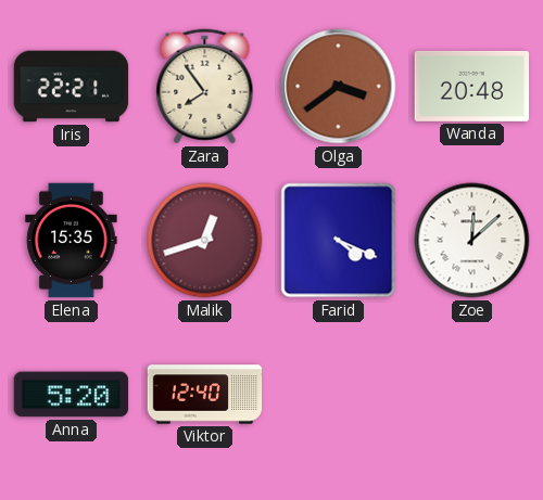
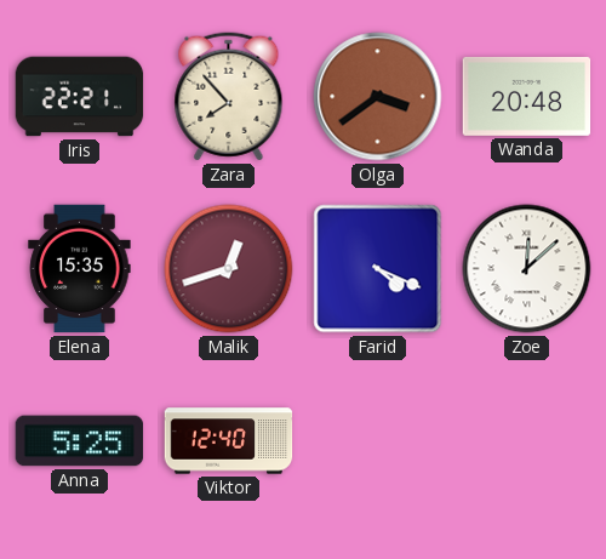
Zara: 7:54 -> 7:53
Anna: 5:20 -> 5:25
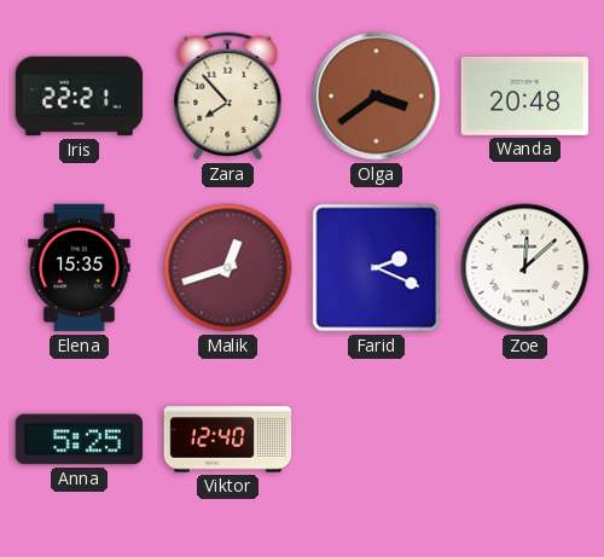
Farid: 4:19 -> 2:19
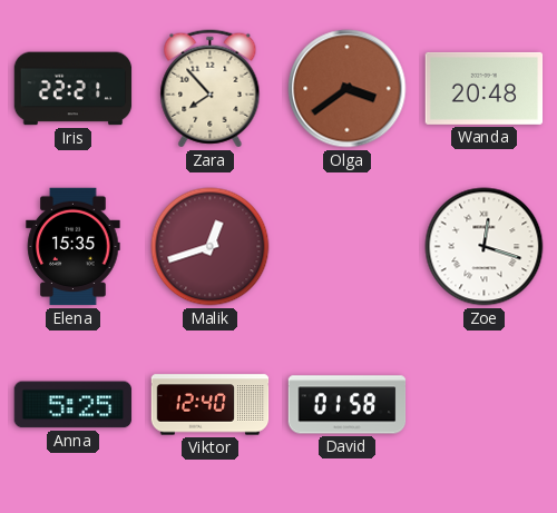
Farid: 2:19 -> none
Zoe: 12:08 -> 12:18
David: none -> 01:58
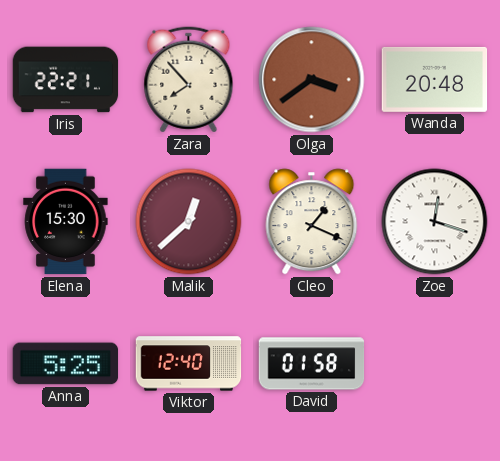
Elena: 15:35 -> 15:30
Malik: 12:42 -> 12:38
Cleo: none -> 1:19
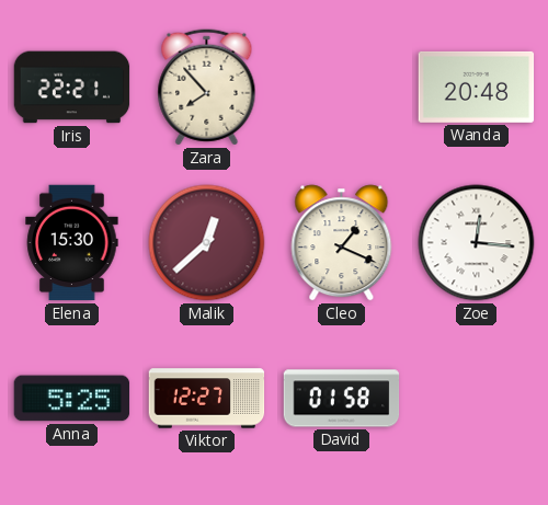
Olga: 3:39 -> none
Zoe: 12:18 -> 12:16
Viktor: 12:40 -> 12:27
